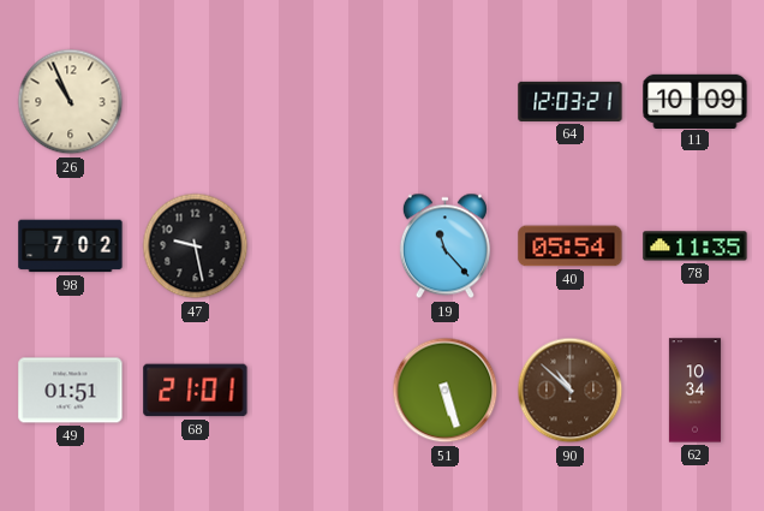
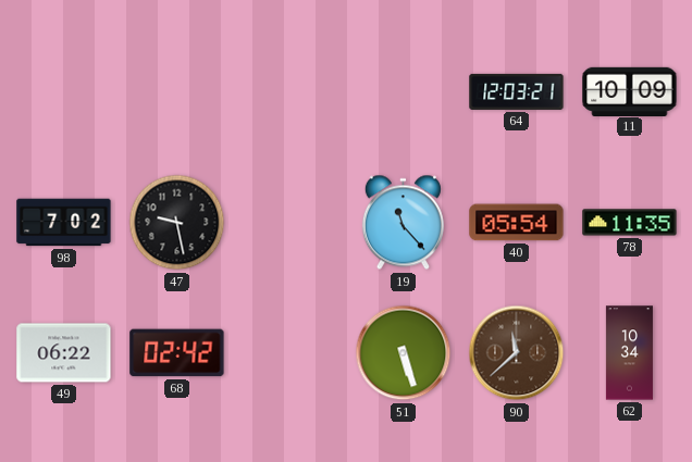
26: 10:56 -> none
49: 01:51 -> 06:22
68: 21:01 -> 02:42
90: 10:52 -> 11:38
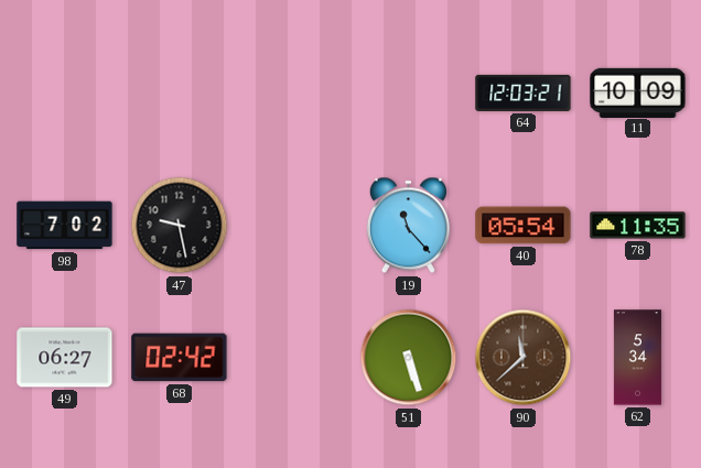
49: 06:22 -> 06:27
62: 10:34 -> 5:34
